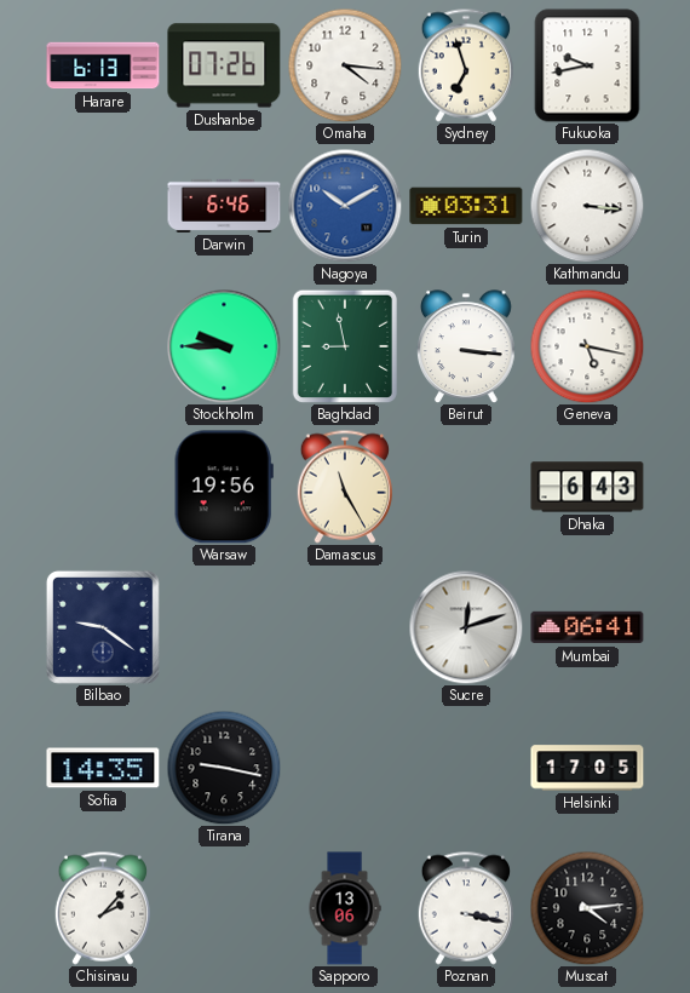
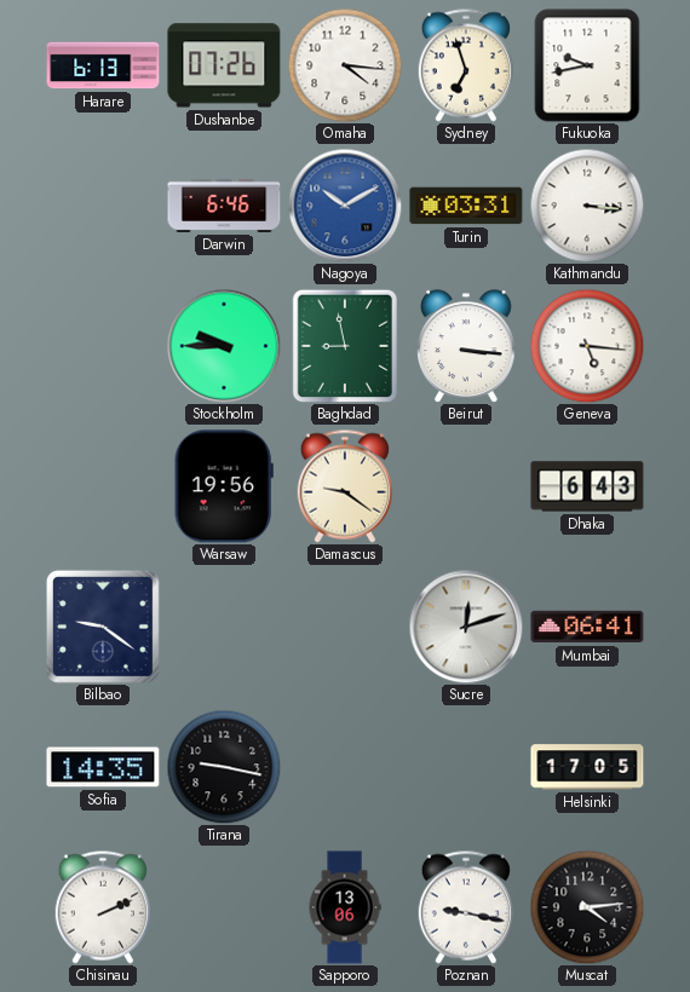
Geneva: 5:17 -> 5:16
Damascus: 11:25 -> 9:21
Chisinau: 2:07 -> 2:11
Poznan: 3:17 -> 9:17
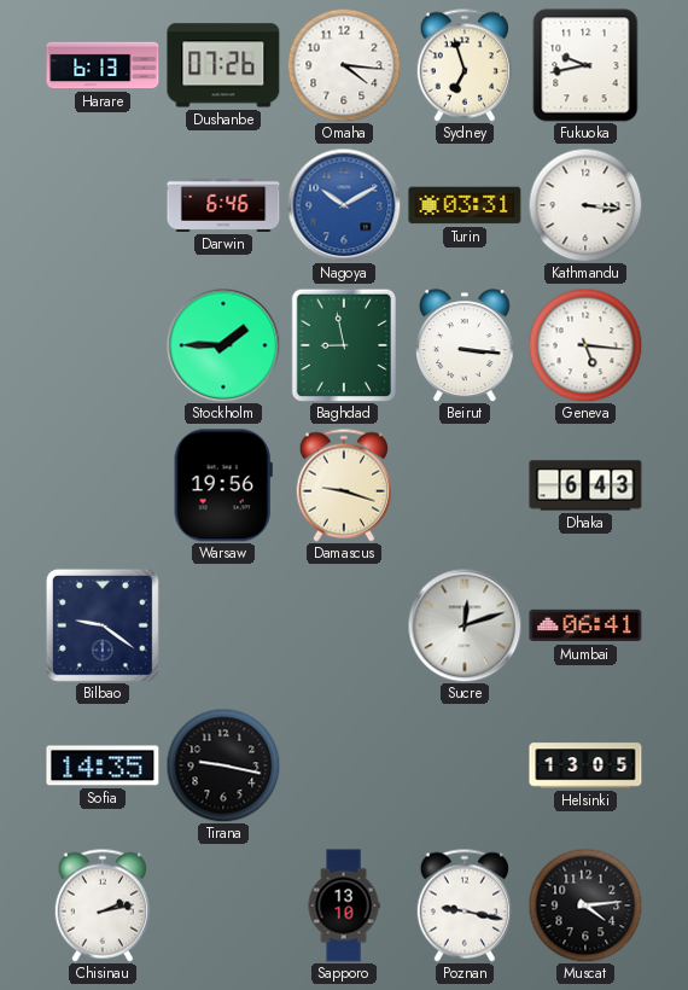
Stockholm: 9:45 -> 1:45
Damascus: 9:21 -> 9:18
Helsinki: 17:05 -> 13:05
Chisinau: 2:11 -> 2:13
Sapporo: 13:06 -> 13:10
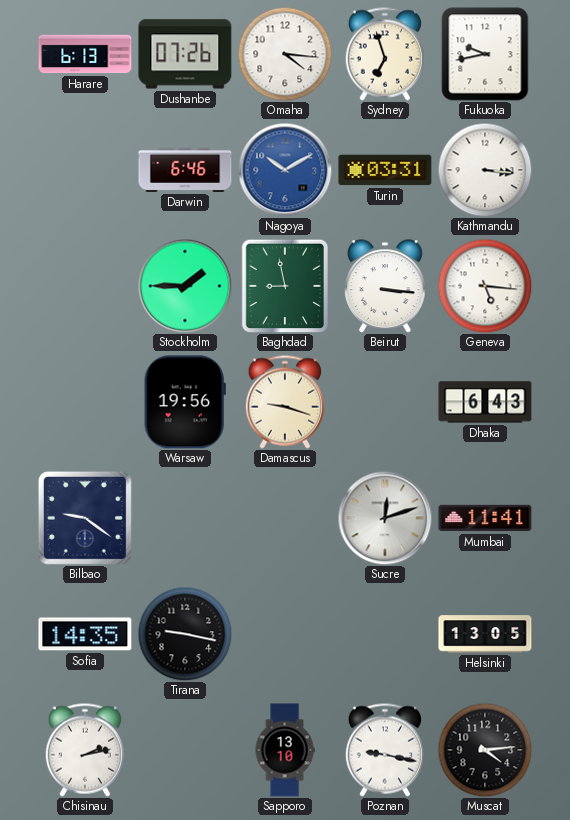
Mumbai: 06:41 -> 11:41
